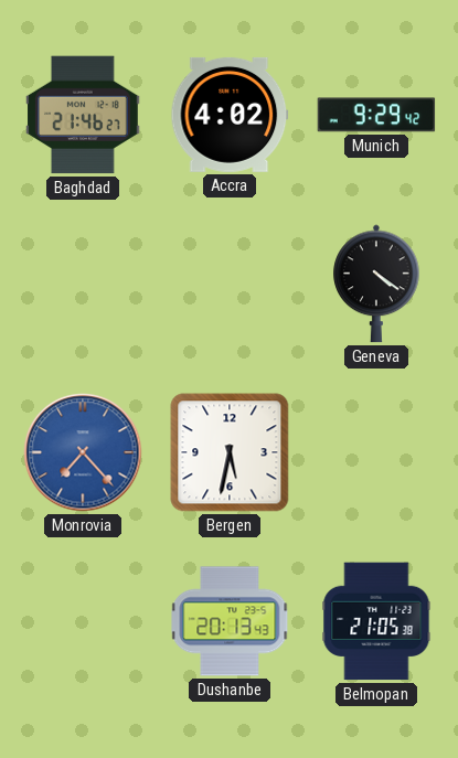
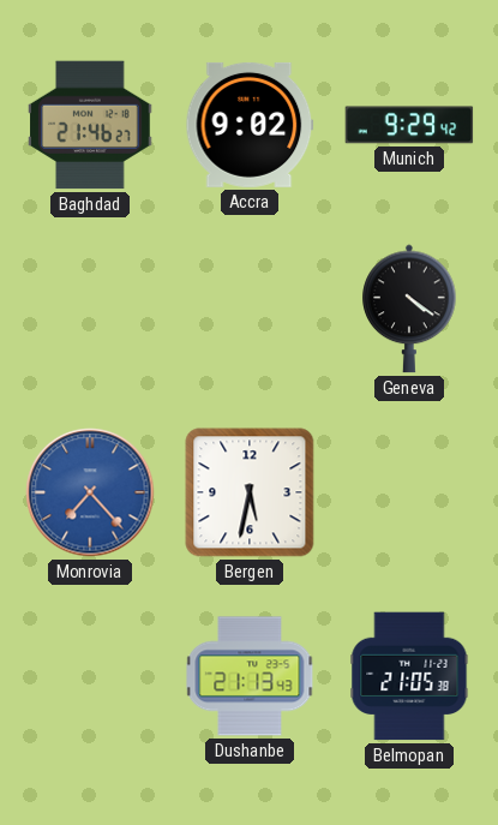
Accra: 4:02 -> 9:02
Dushanbe: 20:13 -> 21:13
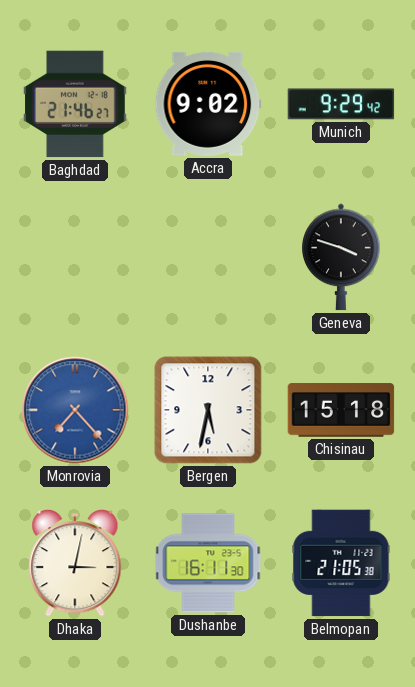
Geneva: 4:21 -> 3:48
Chisinau: none -> 15:18
Dhaka: none -> 3:02
Dushanbe: 21:13 -> 16:11
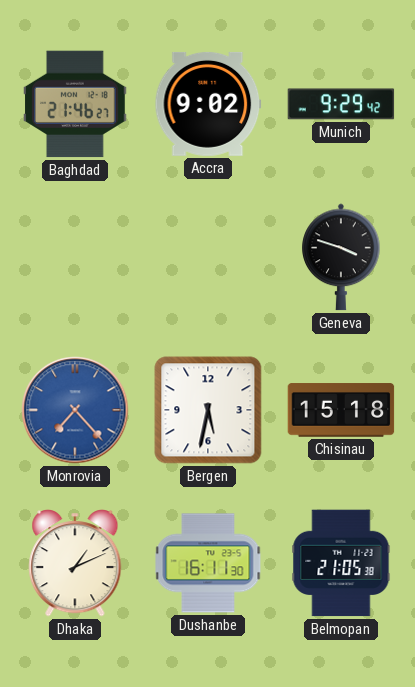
Dhaka: 3:02 -> 1:11
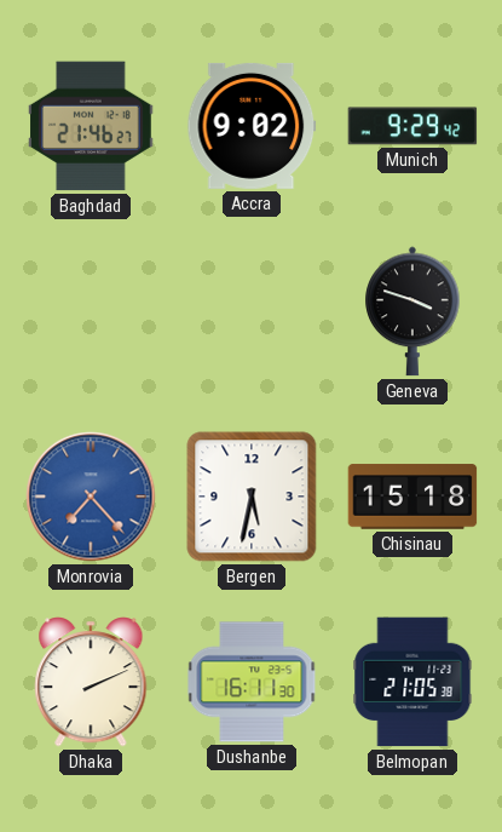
Dhaka: 1:11 -> 2:11
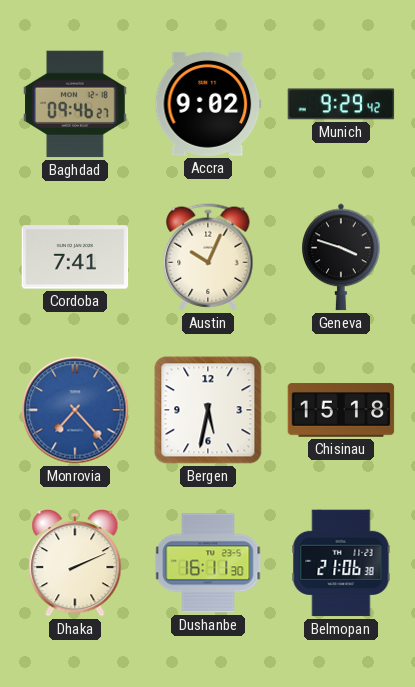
Baghdad: 21:46 -> 09:46
Cordoba: none -> 7:41
Austin: none -> 10:04
Belmopan: 21:05 -> 21:06
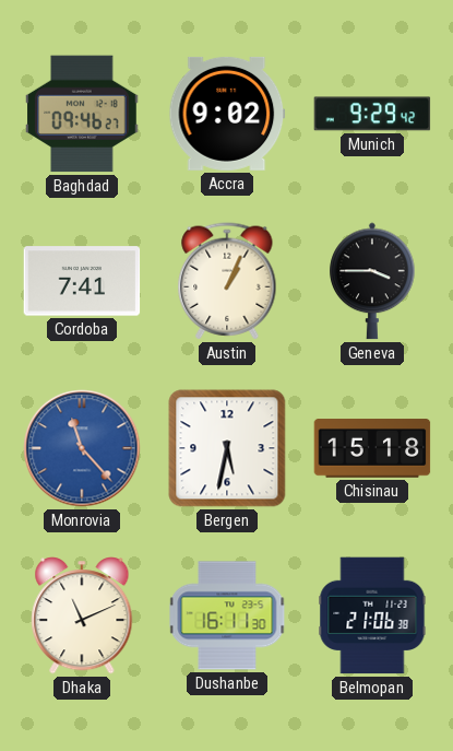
Austin: 10:04 -> 1:04
Geneva: 3:48 -> 3:45
Monrovia: 7:23 -> 11:23
Dhaka: 2:11 -> 11:11
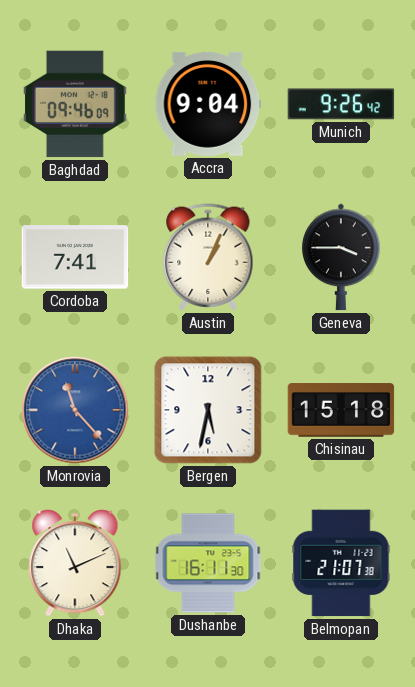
Baghdad: 09:46:27 -> 09:46:09
Accra: 9:02 -> 9:04
Munich: 9:29 -> 9:26
Belmopan: 21:06 -> 21:07
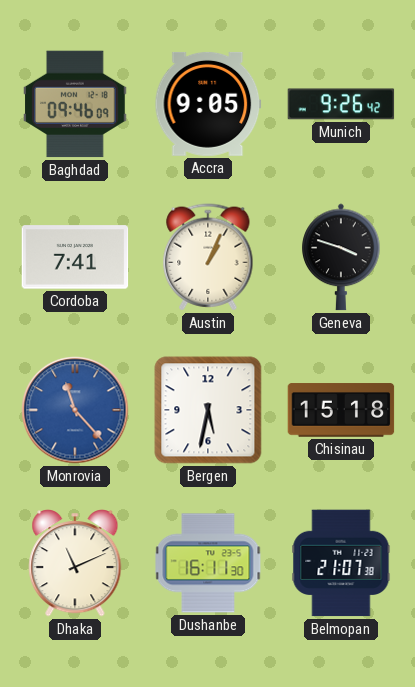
Accra: 9:04 -> 9:05
Geneva: 3:45 -> 3:48
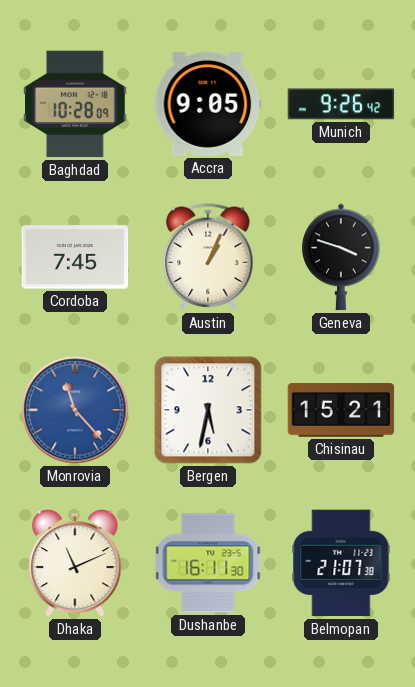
Baghdad: 09:46 -> 10:28
Cordoba: 7:41 -> 7:45
Chisinau: 15:18 -> 15:21
